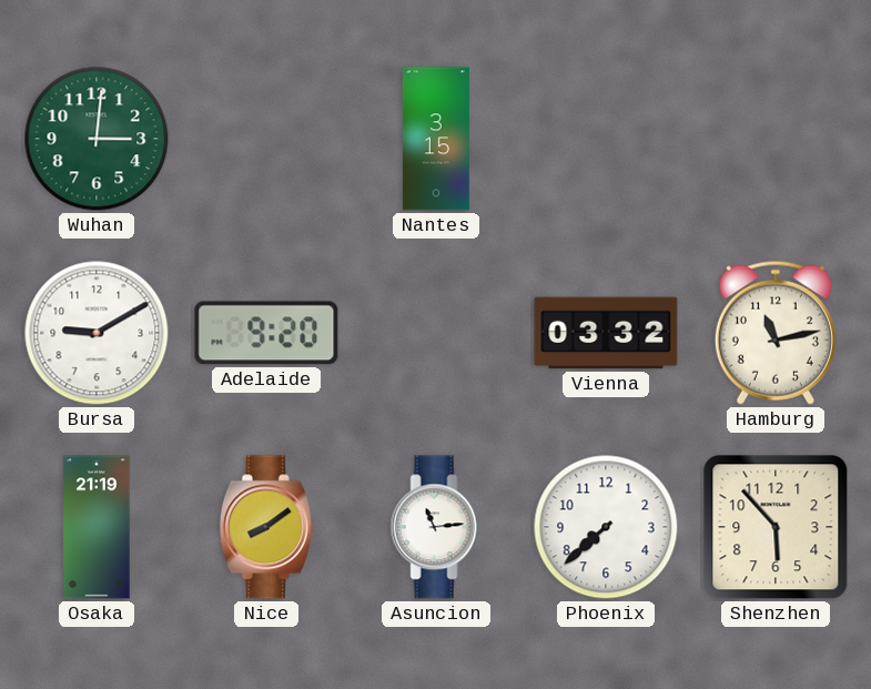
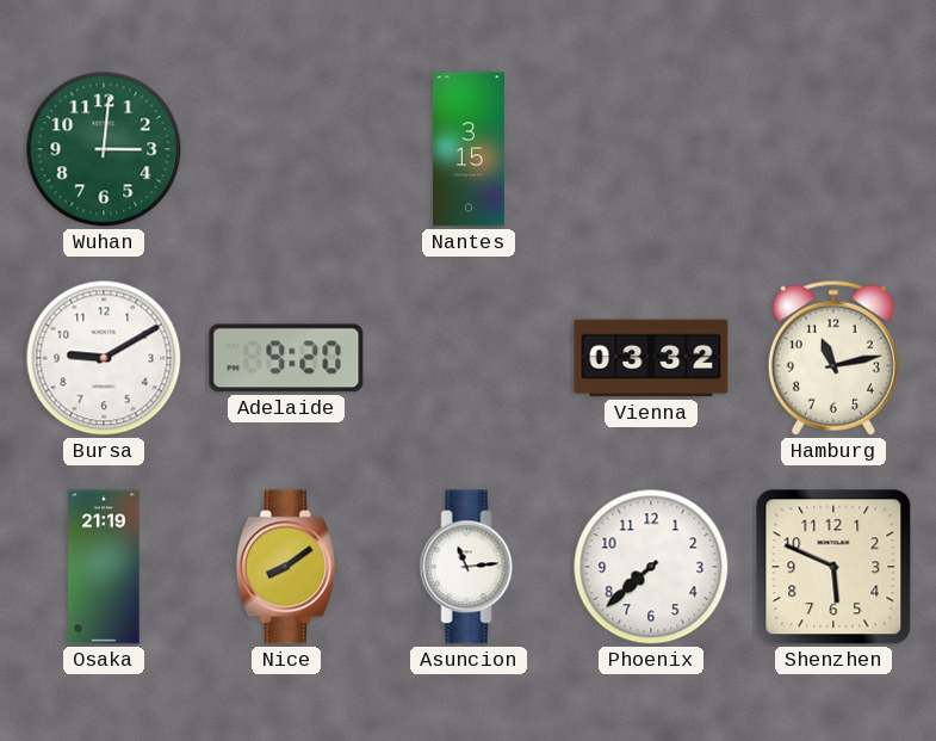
Shenzhen: 5:53 -> 5:49
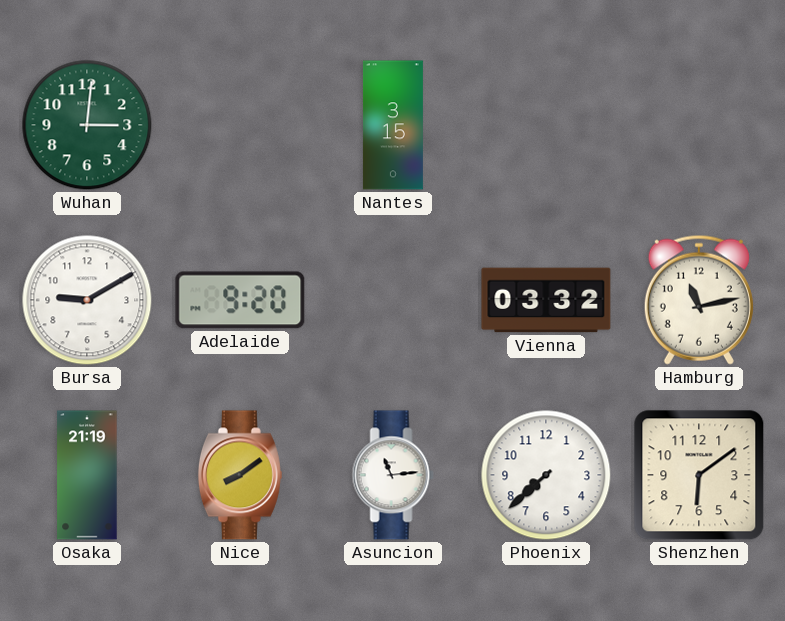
Shenzhen: 5:49 -> 6:09
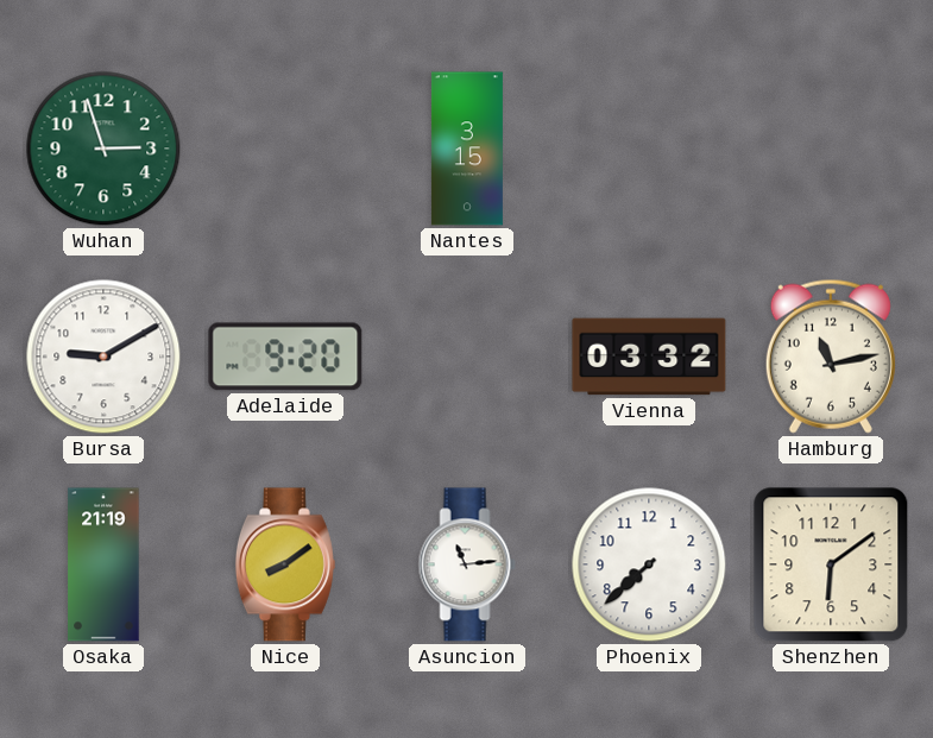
Wuhan: 3:01 -> 2:57
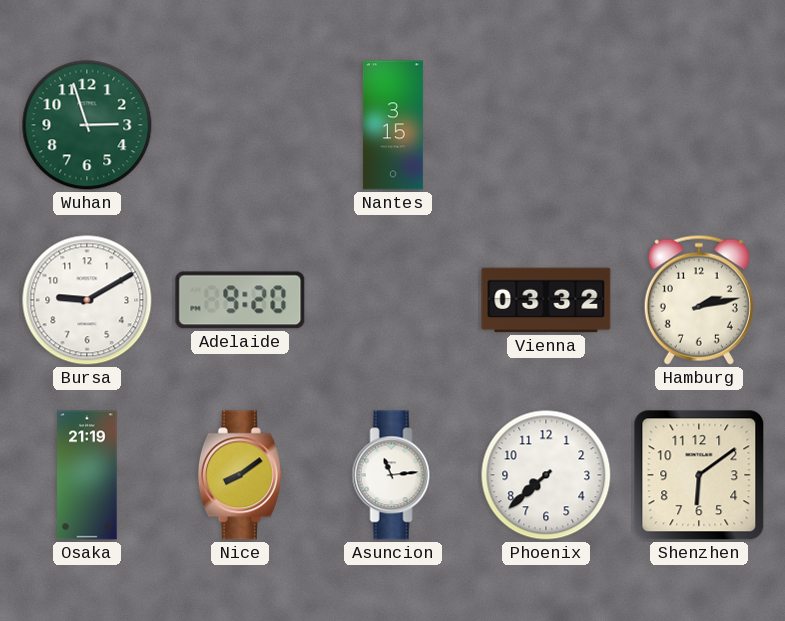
Hamburg: 11:13 -> 2:13
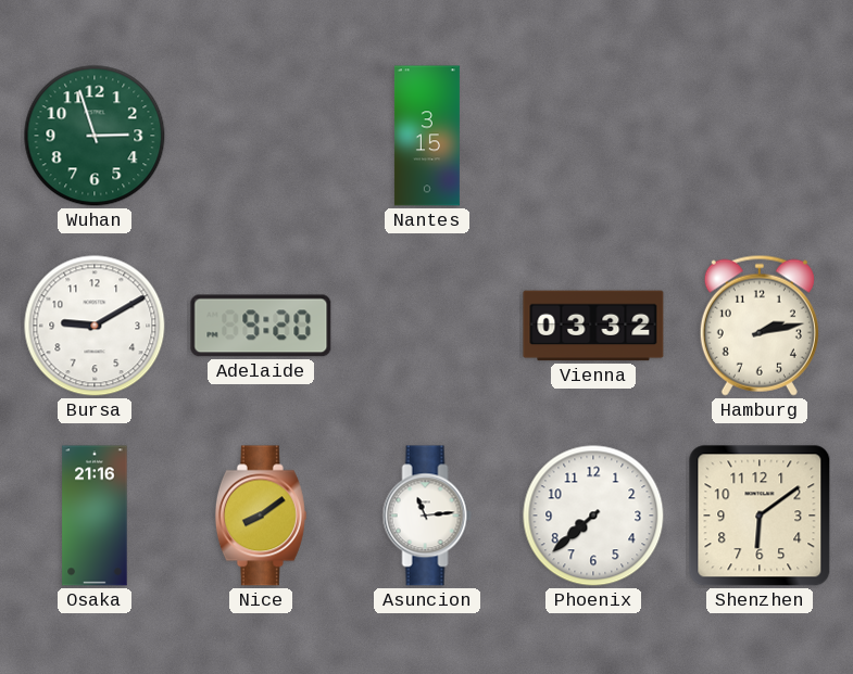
Osaka: 21:19 -> 21:16
